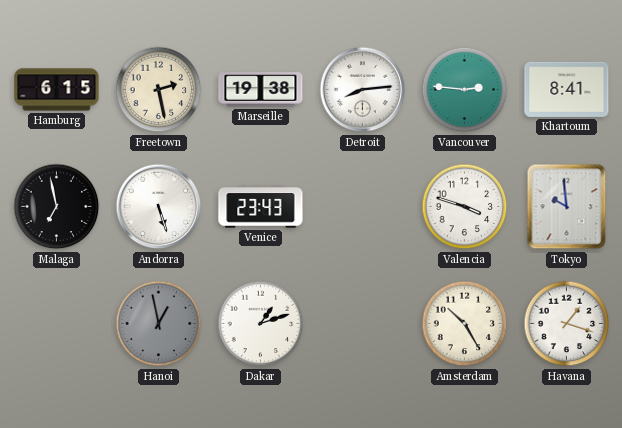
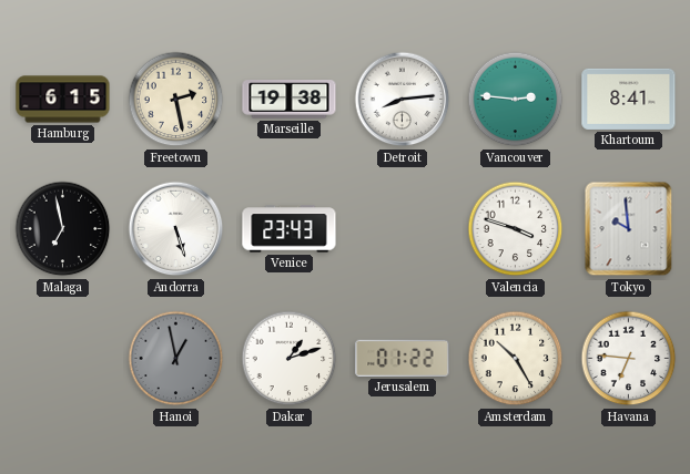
Jerusalem: none -> 01:22
Havana: 1:18 -> 6:46
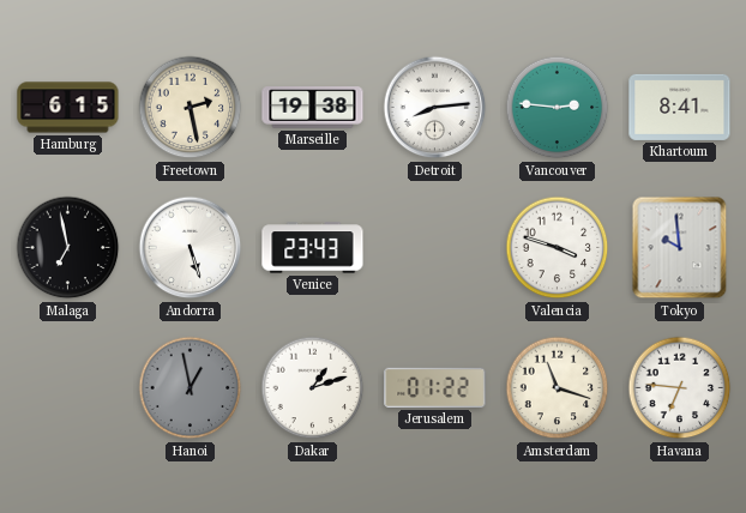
Amsterdam: 10:25 -> 11:18
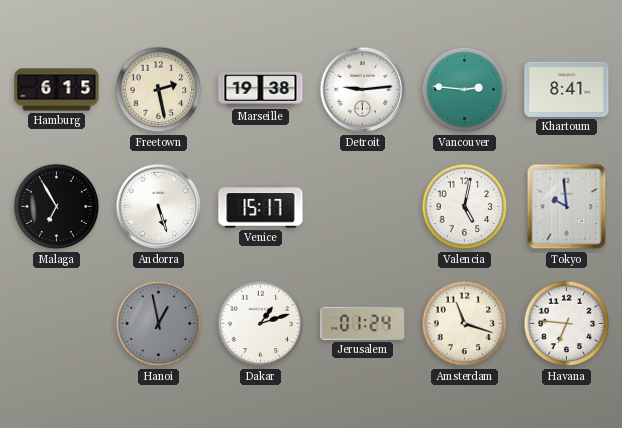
Detroit: 8:14 -> 9:14
Malaga: 6:58 -> 6:55
Venice: 23:43 -> 15:17
Valencia: 3:48 -> 5:02
Jerusalem: 01:22 -> 01:24
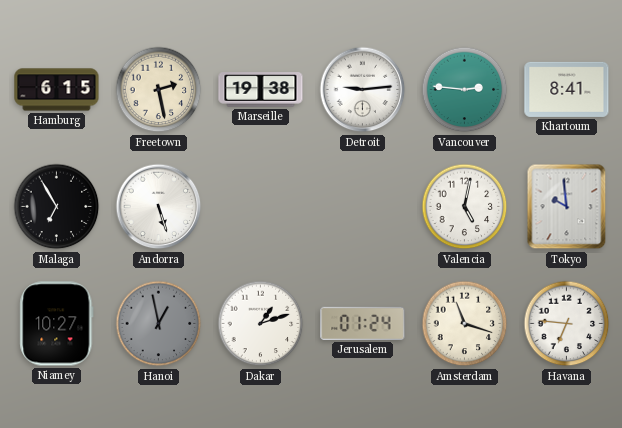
Venice: 15:17 -> none
Niamey: none -> 10:27
